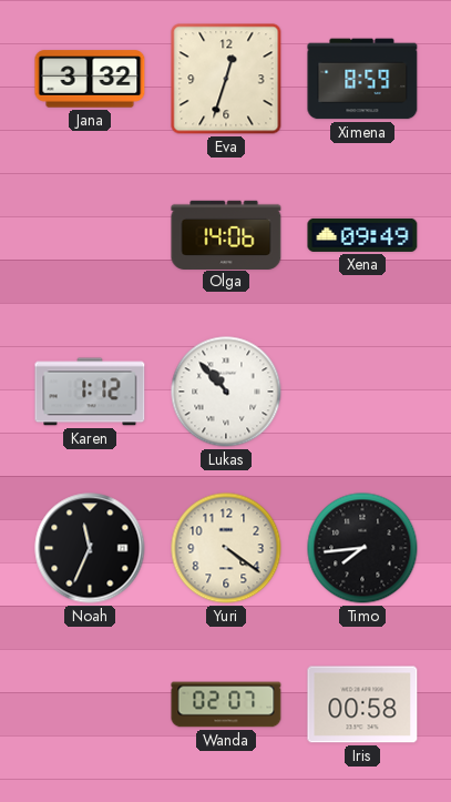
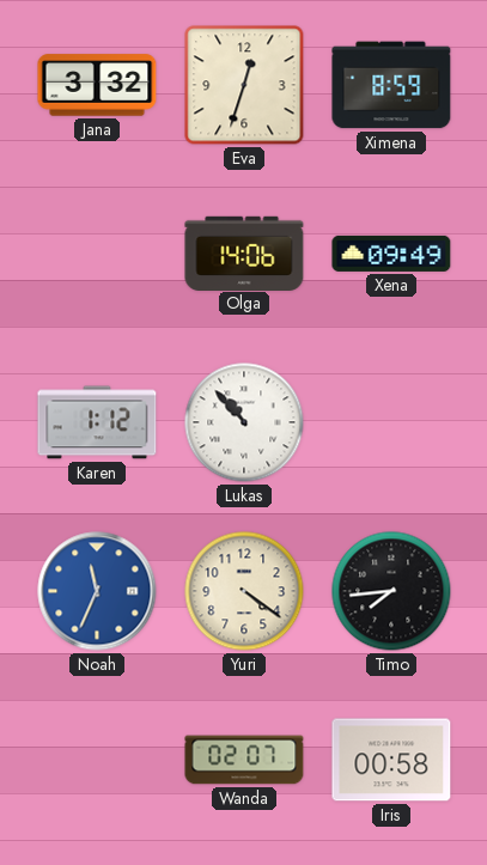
Noah dial: black -> blue
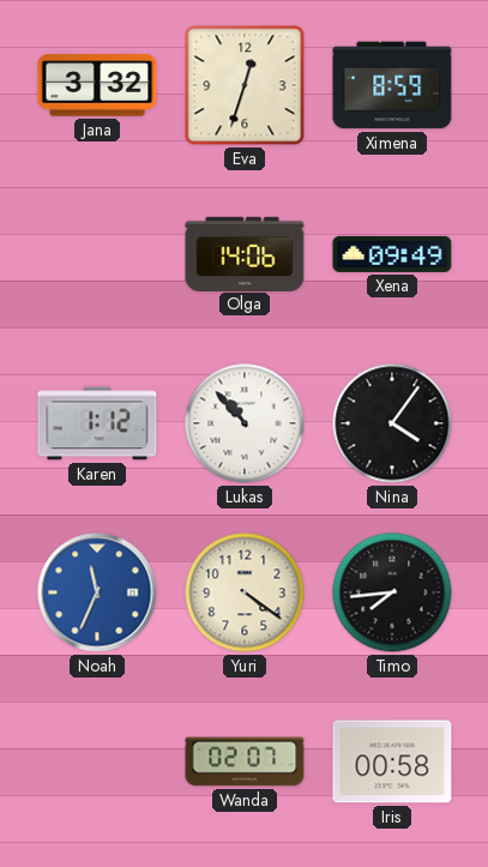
Nina: none -> 4:06
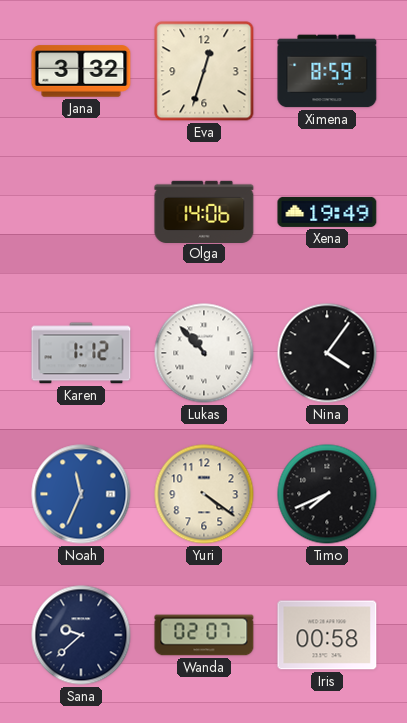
Xena: 09:49 -> 19:49
Timo: 7:44 -> 7:41
Sana: none -> 9:38
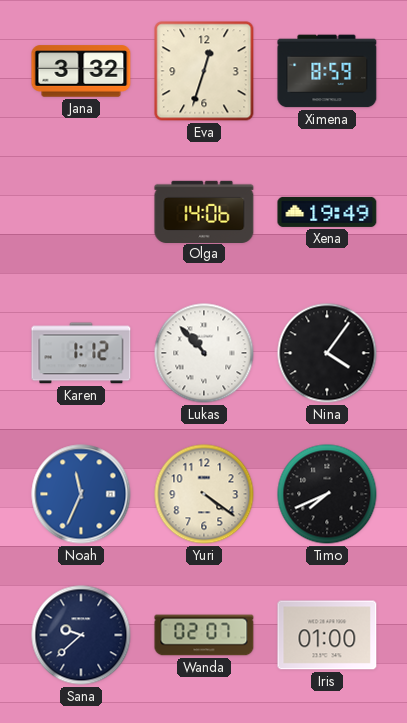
Iris: 00:58 -> 01:00
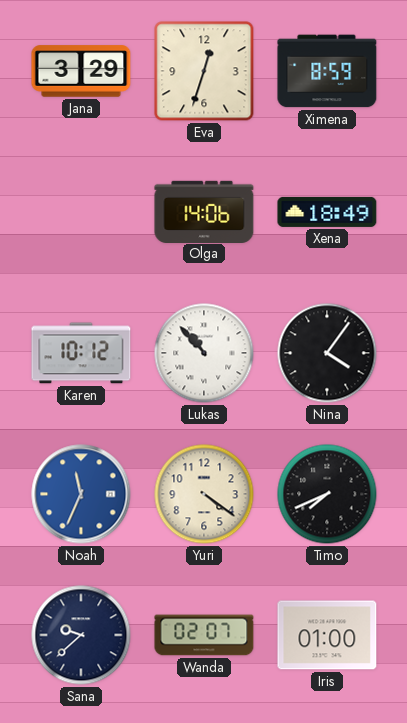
Jana: 3:32 -> 3:29
Xena: 19:49 -> 18:49
Karen: 1:12 -> 10:12
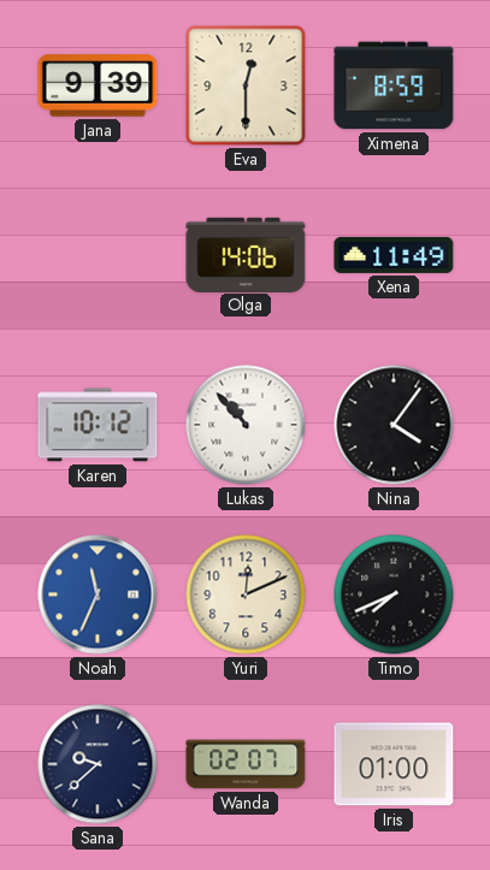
Jana: 3:29 -> 9:39
Eva: 12:33 -> 12:30
Xena: 18:49 -> 11:49
Yuri: 4:21 -> 12:11
